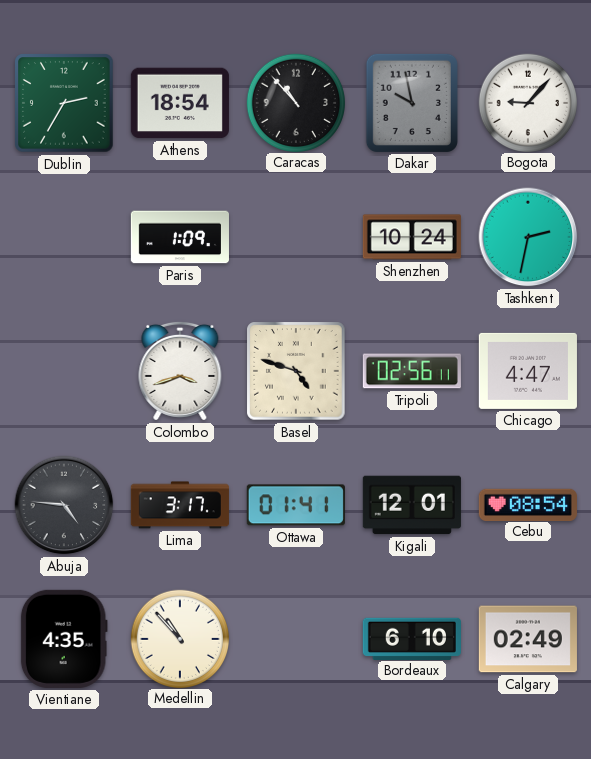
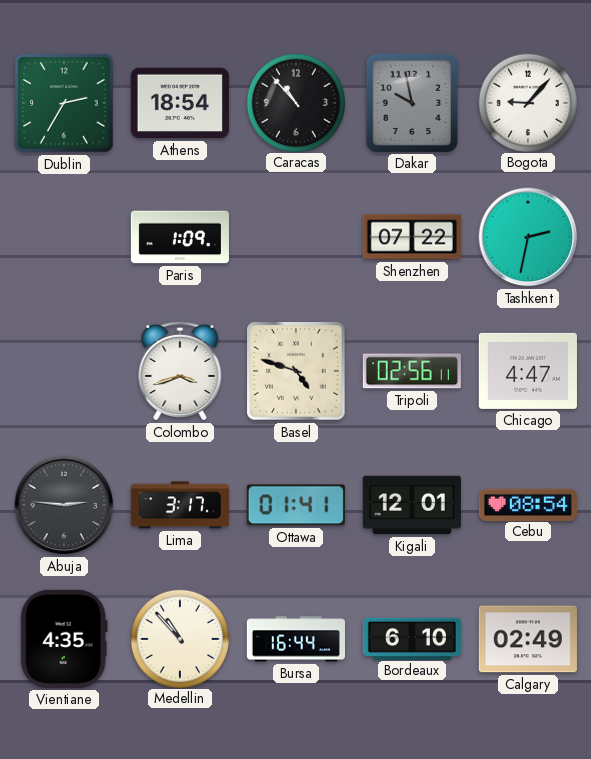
Shenzhen: 10:24 -> 07:22
Abuja: 4:46 -> 2:46
Bursa: none -> 16:44
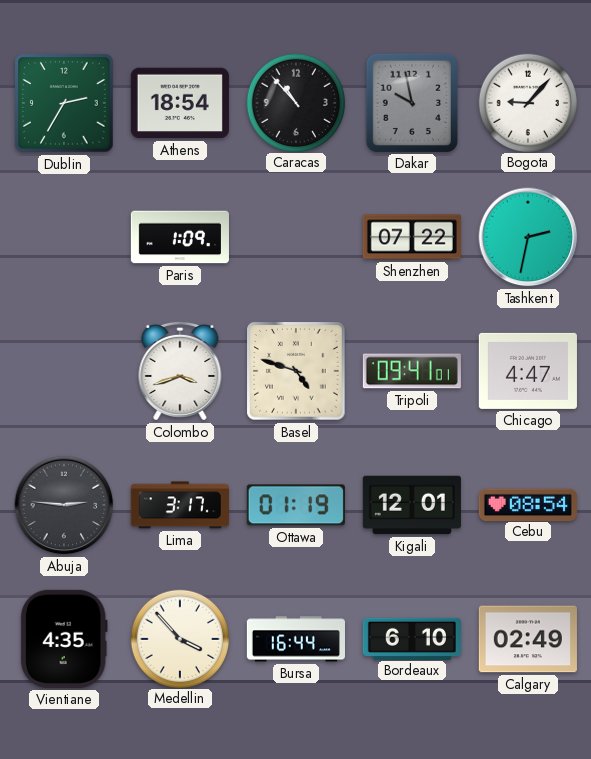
Tripoli: 02:56 -> 09:41
Ottawa: 01:41 -> 01:19
Medellin: 10:53 -> 3:53
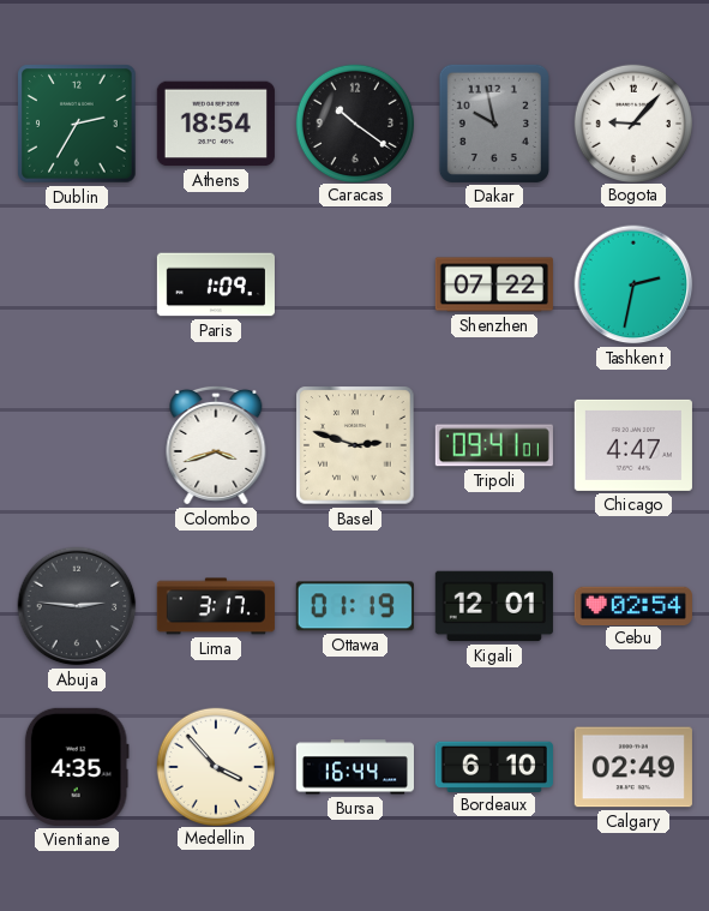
Caracas: 10:53 -> 10:21
Basel: 4:48 -> 2:48
Cebu: 08:54 -> 02:54
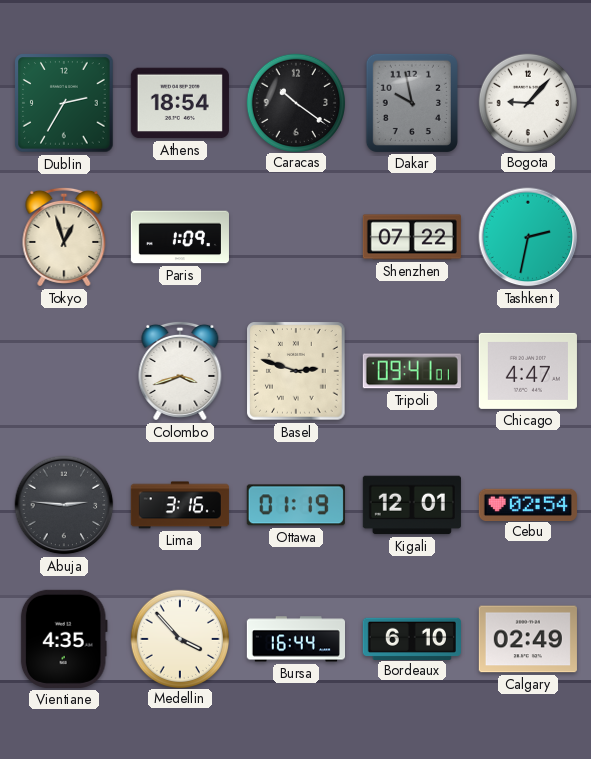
Tokyo: none -> 12:57
Lima: 3:17 -> 3:16
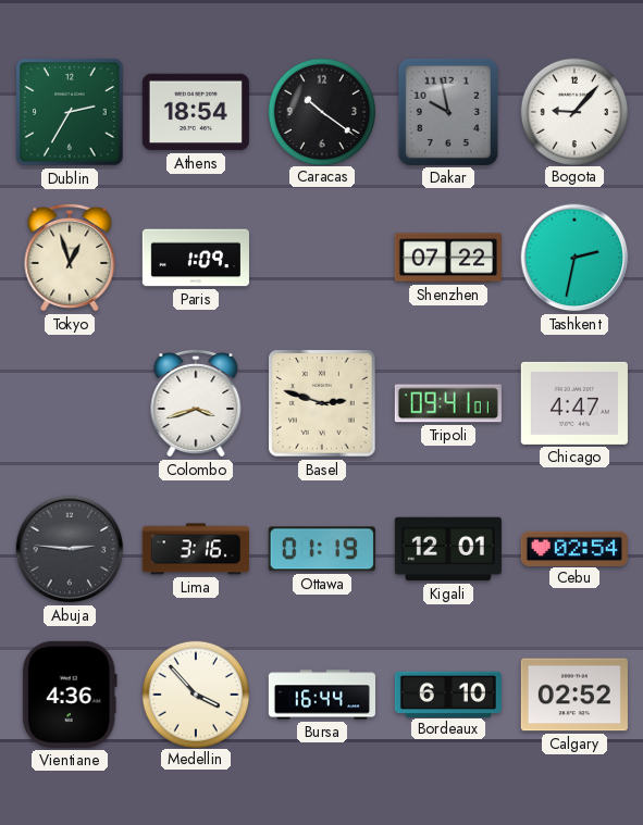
Vientiane: 4:35 -> 4:36
Calgary: 02:49 -> 02:52
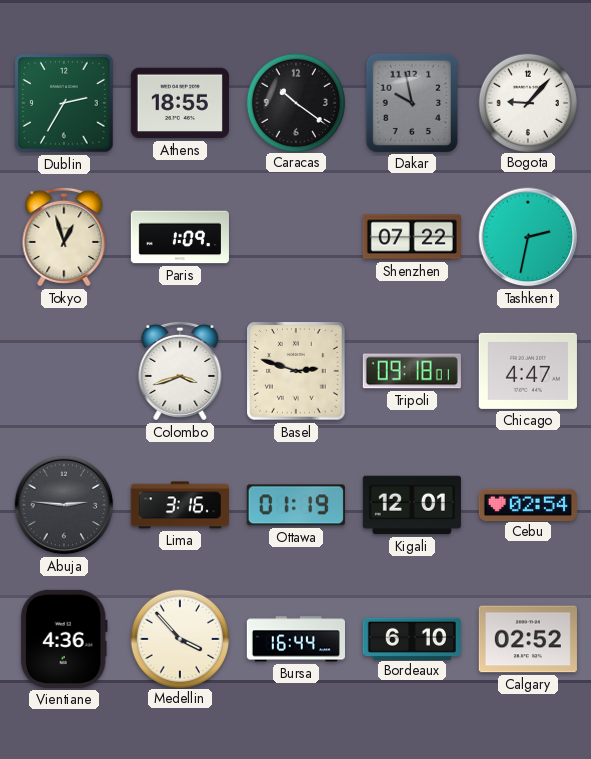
Athens: 18:54 -> 18:55
Tripoli: 09:41 -> 09:18
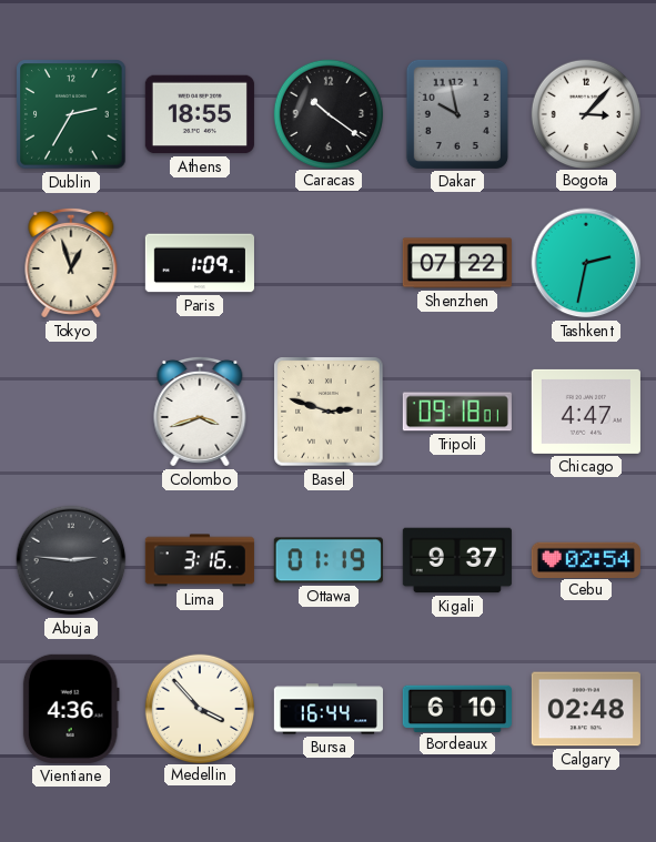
Bogota: 9:07 -> 3:07
Kigali: 12:01 -> 9:37
Calgary: 02:52 -> 02:48
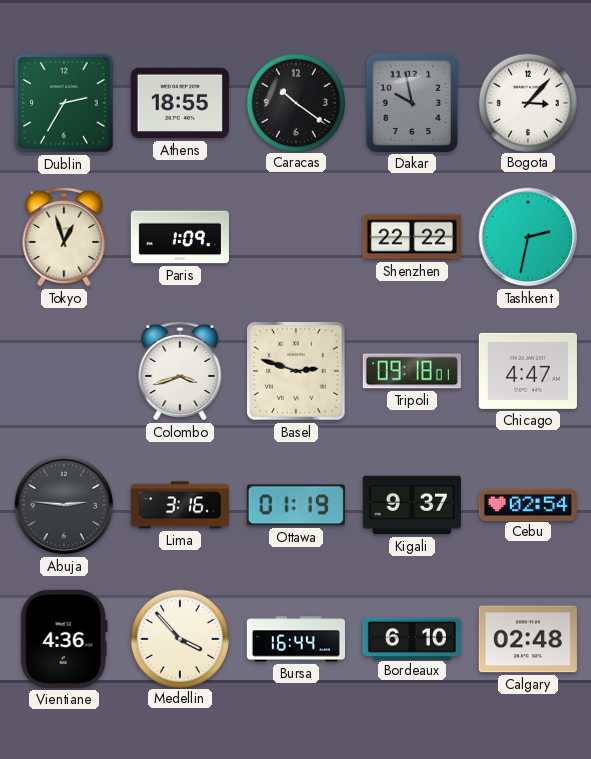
Shenzhen: 07:22 -> 22:22
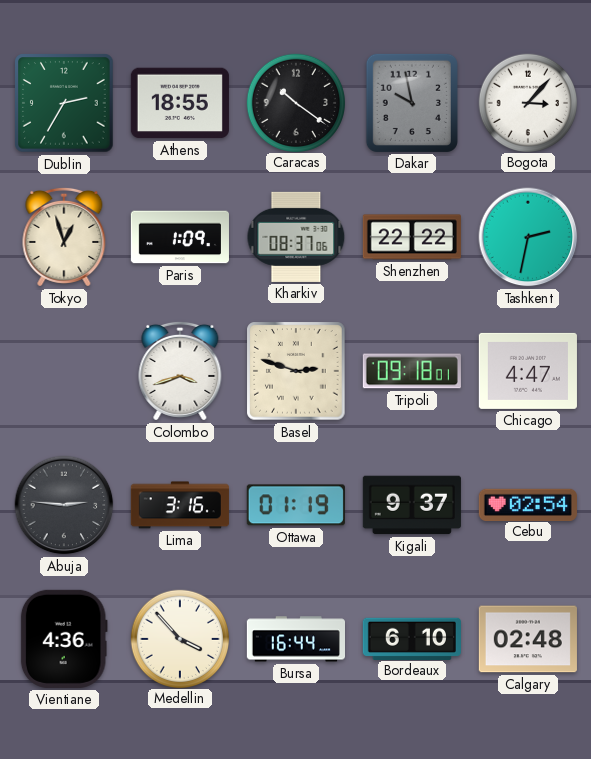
Kharkiv: none -> 08:37
